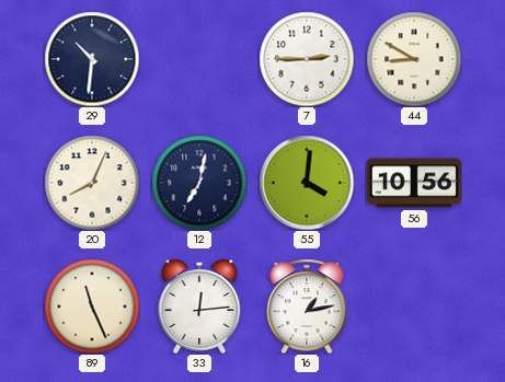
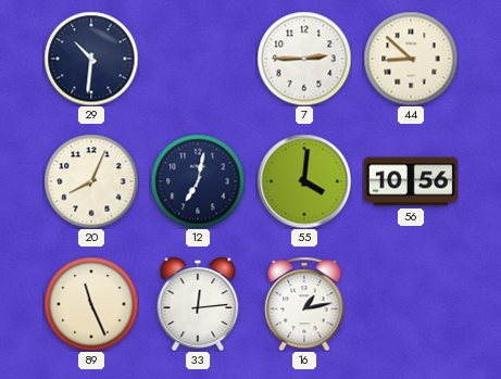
44: 8:50 -> 8:52
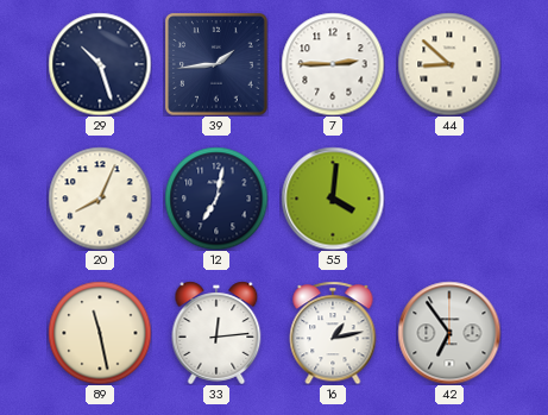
29: 10:31 -> 10:27
39: none -> 1:44
56: 10:56 -> none
89: 11:26 -> 11:28
42: none -> 6:54
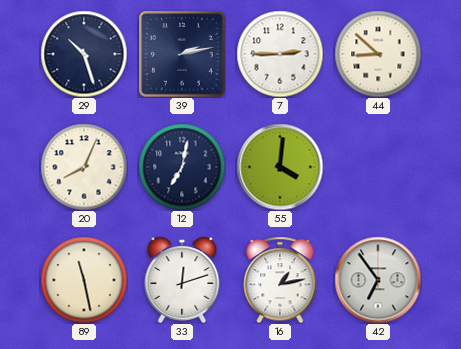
39: 1:44 -> 2:13
33: 12:14 -> 12:12
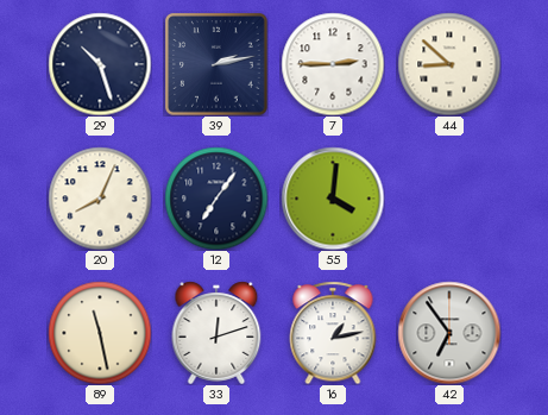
12: 7:02 -> 7:06
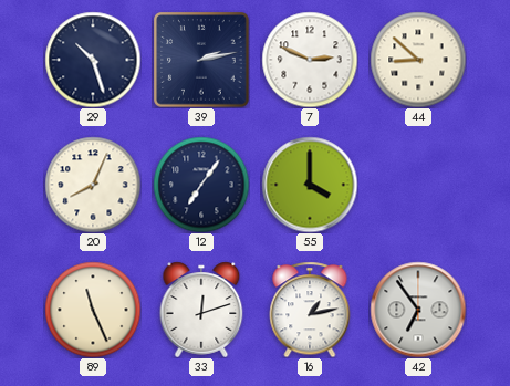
7: 2:45 -> 2:49
55: 4:01 -> 4:00
89: 11:28 -> 11:26
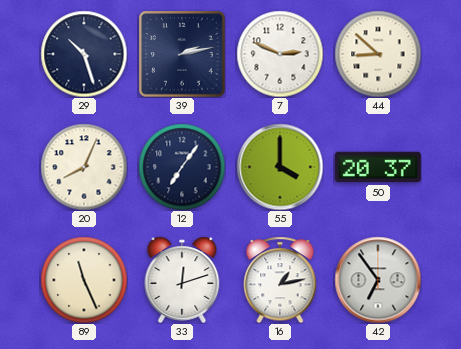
50: none -> 20:37
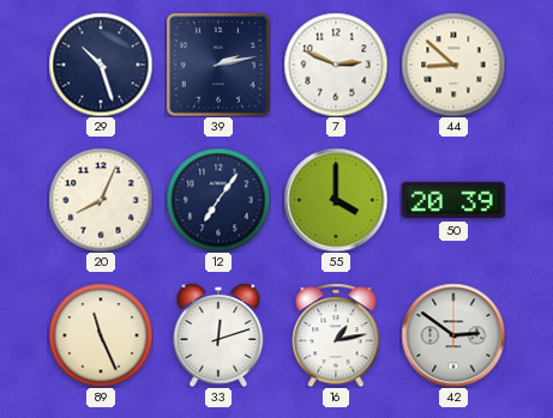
50: 20:37 -> 20:39
42: 6:54 -> 2:51
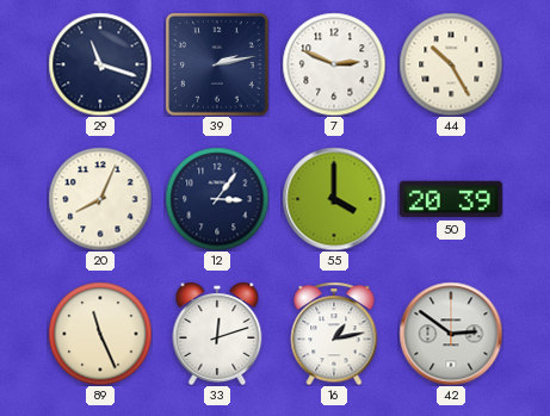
29: 10:27 -> 11:18
44: 8:52 -> 10:25
12: 7:06 -> 3:06
